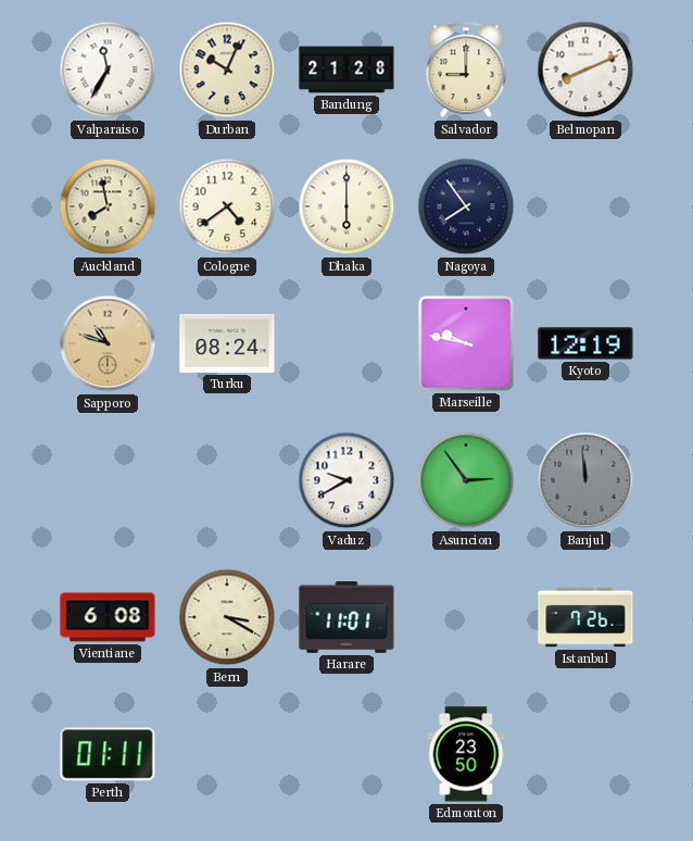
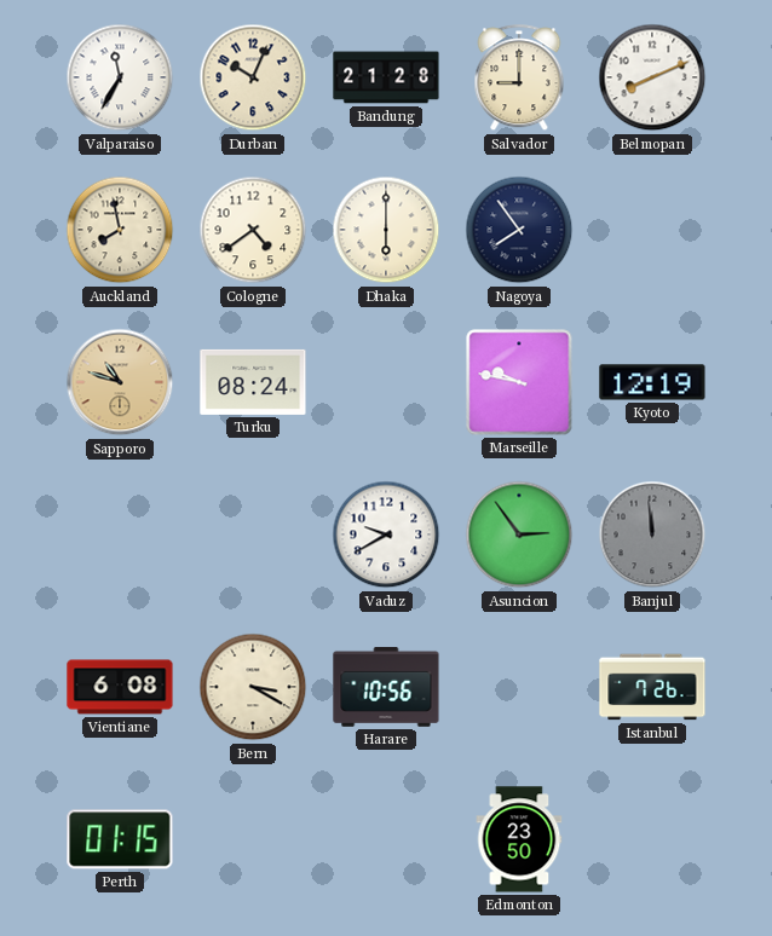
Harare: 11:01 -> 10:56
Perth: 01:11 -> 01:15
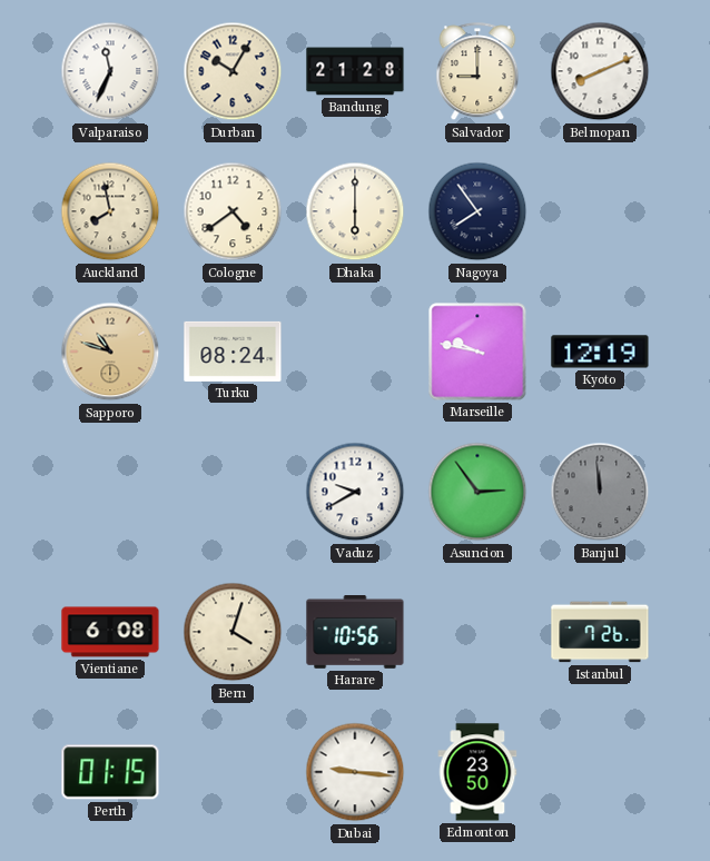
Valparaiso: 11:35 -> 11:34
Durban: 10:04 -> 10:05
Bern: 3:20 -> 4:03
Dubai: none -> 9:16
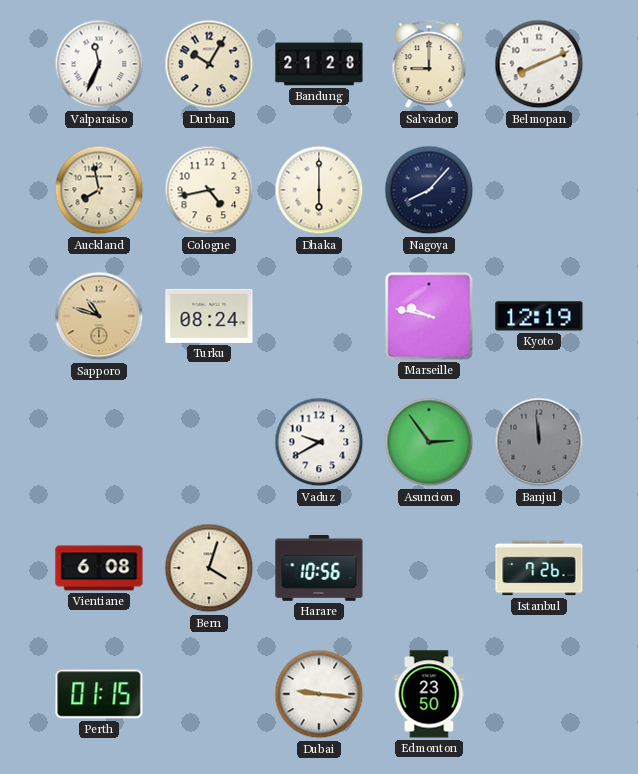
Cologne: 4:39 -> 4:43
Nagoya: 7:54 -> 8:07
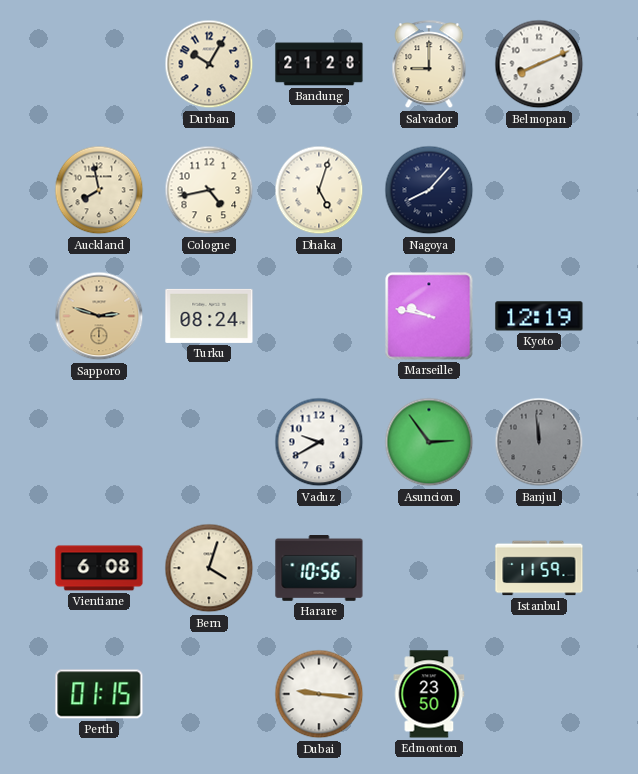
Valparaiso: 11:34 -> none
Dhaka: 6:00 -> 5:03
Sapporo: 10:48 -> 2:48
Istanbul: 7:26 -> 11:59
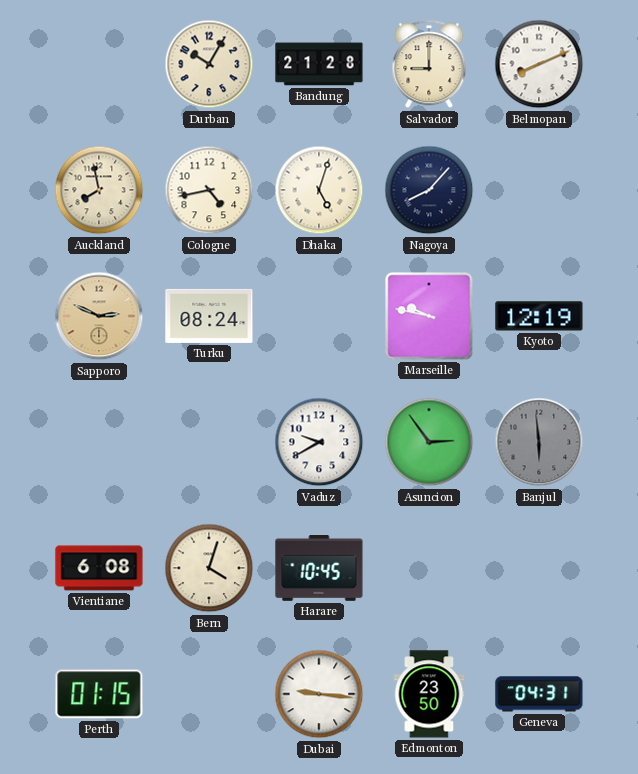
Sapporo: 2:48 -> 2:49
Banjul: 11:59 -> 5:59
Harare: 10:56 -> 10:45
Istanbul: 11:59 -> none
Geneva: none -> 04:31
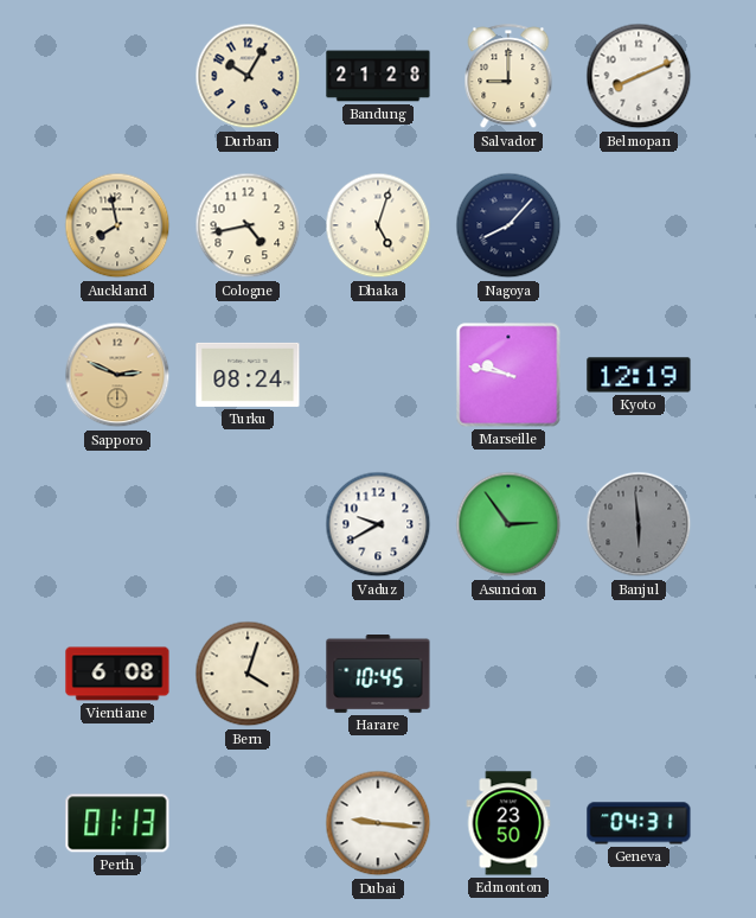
Perth: 01:15 -> 01:13
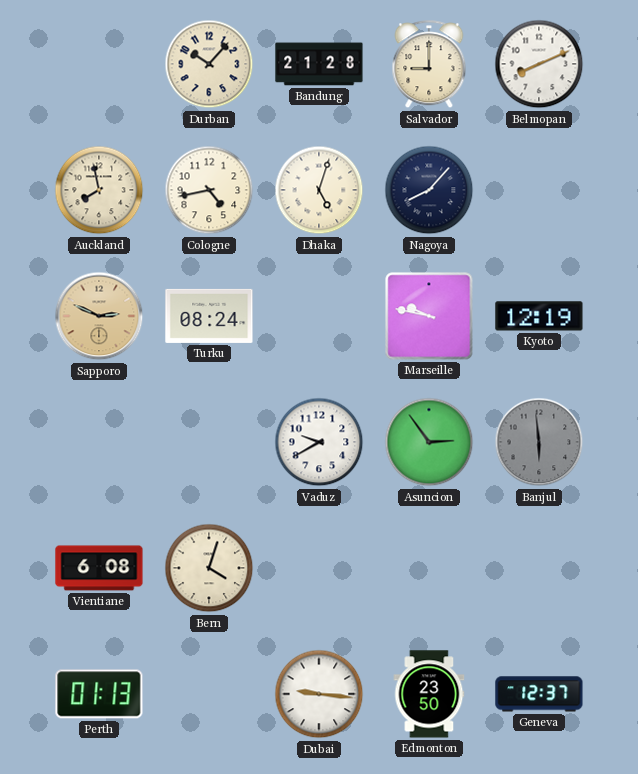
Durban: 10:05 -> 10:07
Harare: 10:45 -> none
Geneva: 04:31 -> 12:37
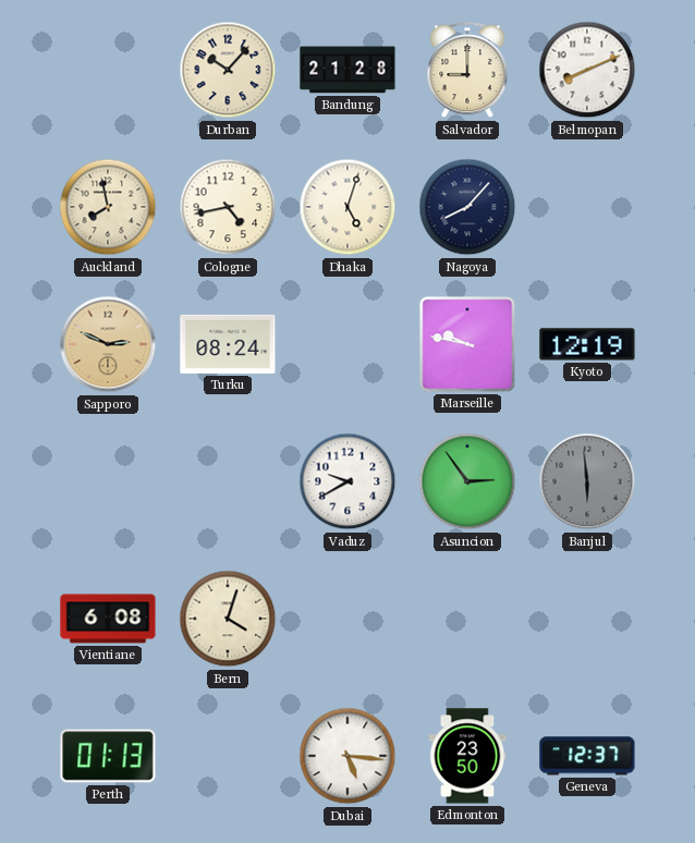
Dubai: 9:16 -> 5:16
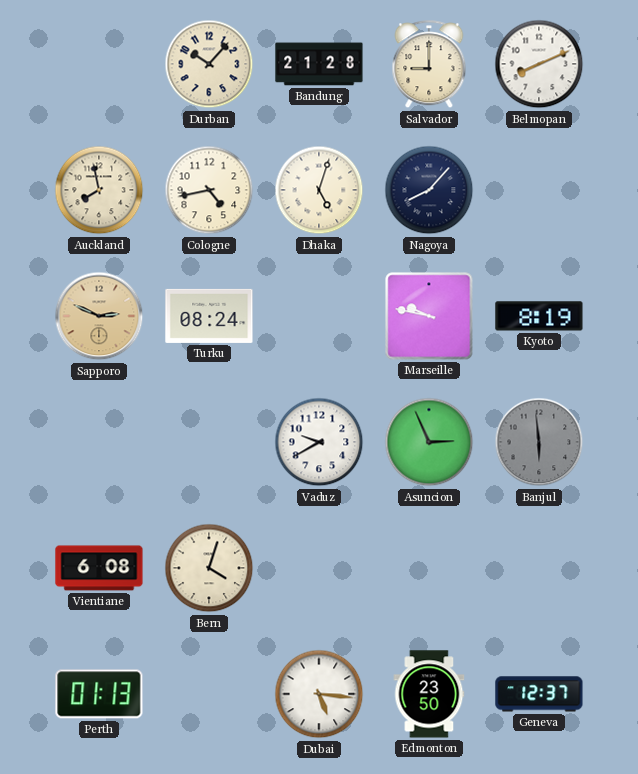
Kyoto: 12:19 -> 8:19
Asuncion: 2:54 -> 2:56
